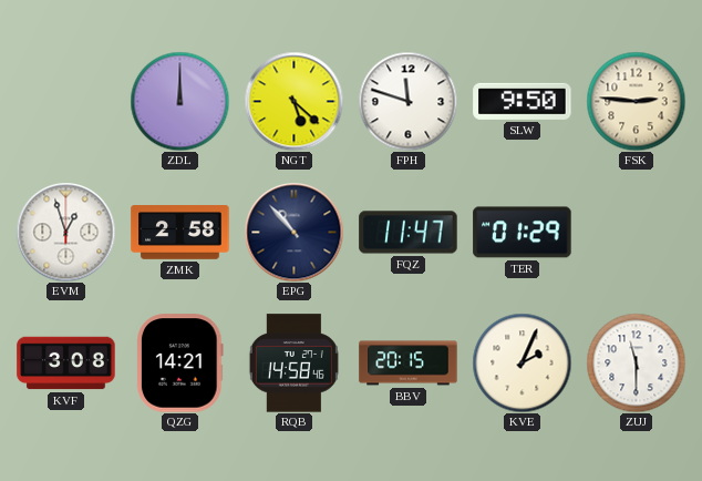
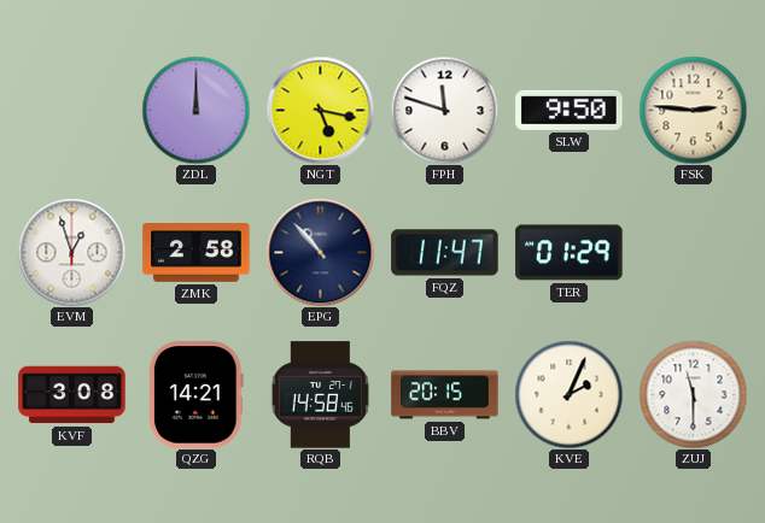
NGT: 5:22 -> 5:17
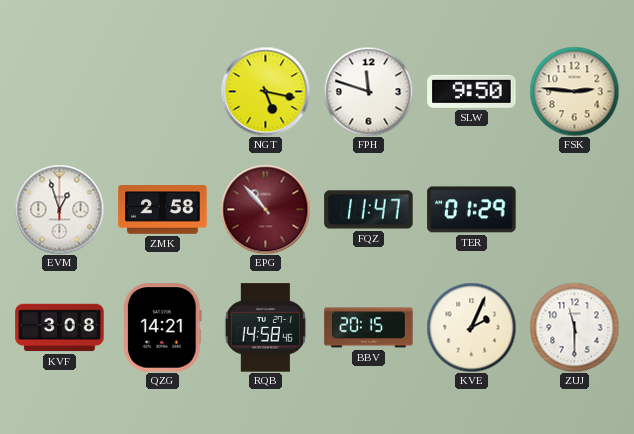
ZDL: 12:00 -> none
EPG dial: navy -> burgundy
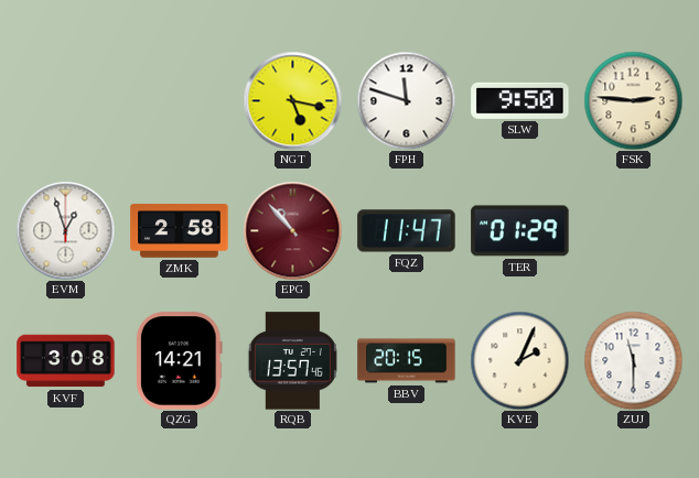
RQB: 14:58 -> 13:57
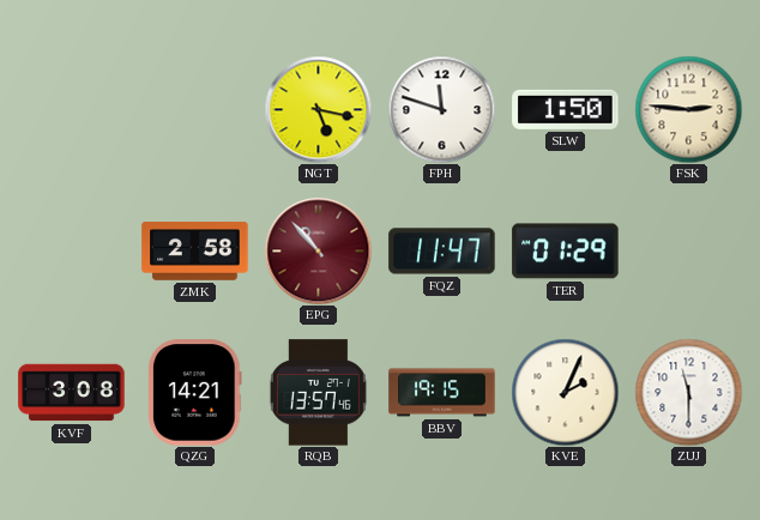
SLW: 9:50 -> 1:50
EVM: 12:57 -> none
BBV: 20:15 -> 19:15
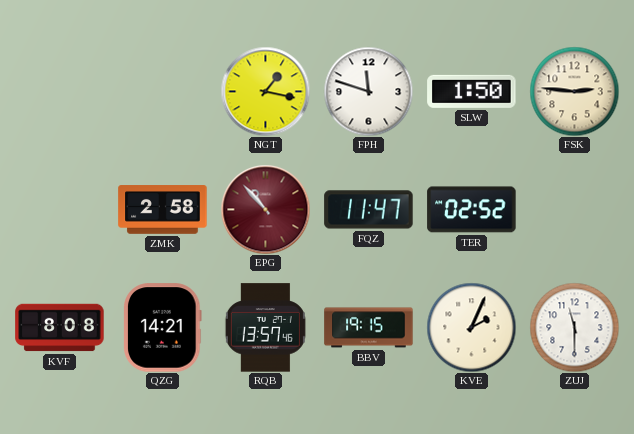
NGT: 5:17 -> 1:17
TER: 01:29 -> 02:52
KVF: 3:08 -> 8:08
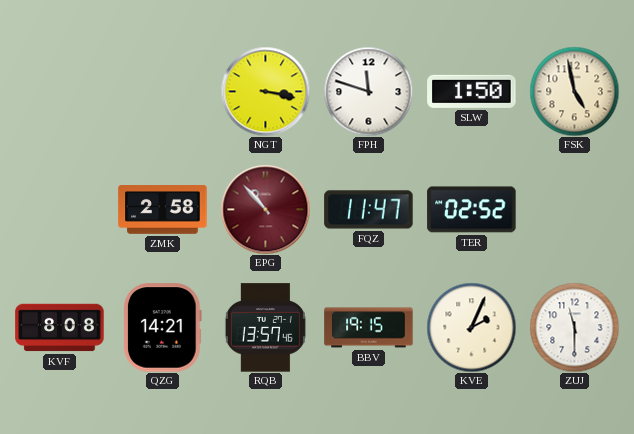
NGT: 1:17 -> 3:17
FSK: 2:46 -> 4:58
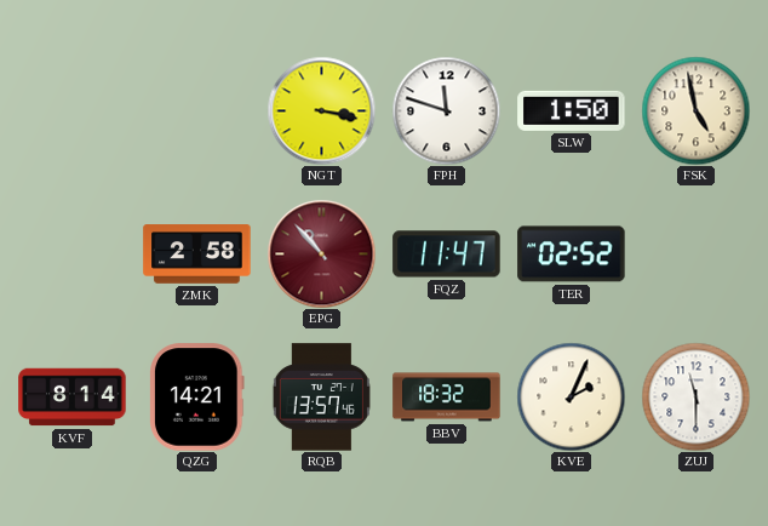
KVF: 8:08 -> 8:14
BBV: 19:15 -> 18:32
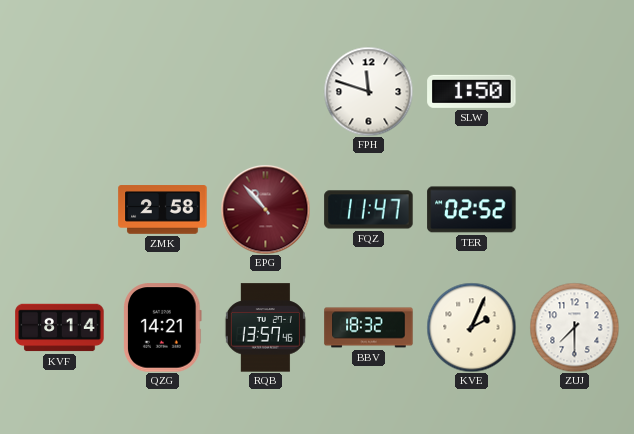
NGT: 3:17 -> none
FSK: 4:58 -> none
ZUJ: 11:30 -> 7:30
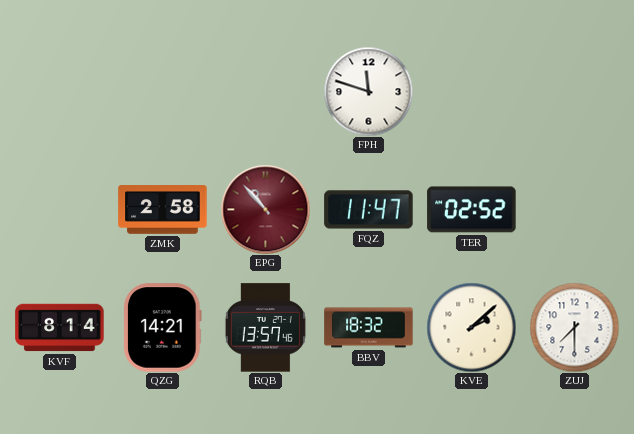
SLW: 1:50 -> none
KVE: 2:04 -> 2:08
